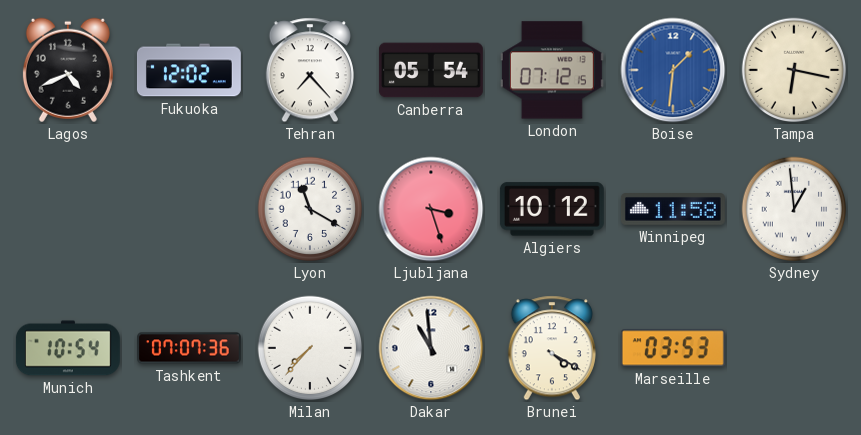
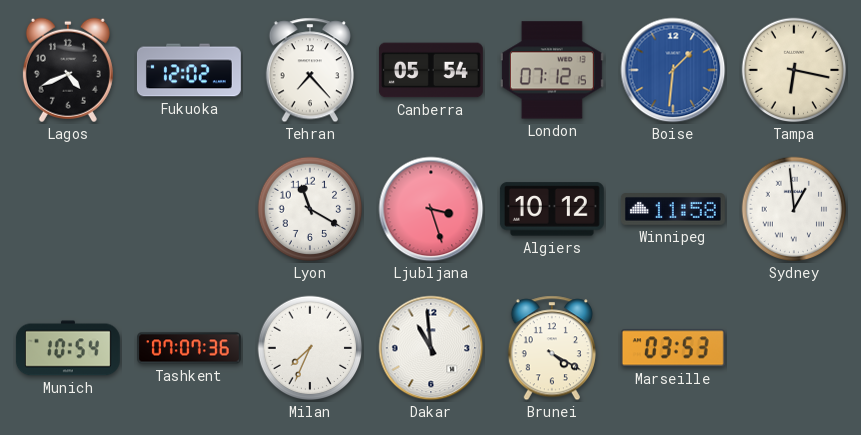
Milan: 7:37 -> 7:34
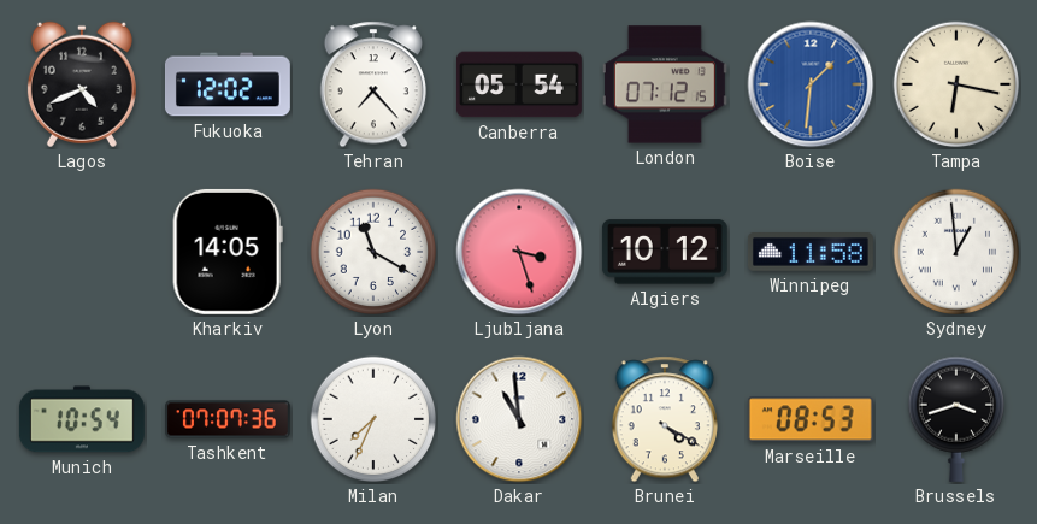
Kharkiv: none -> 14:05
Marseille: 03:53 -> 08:53
Brussels: none -> 3:42
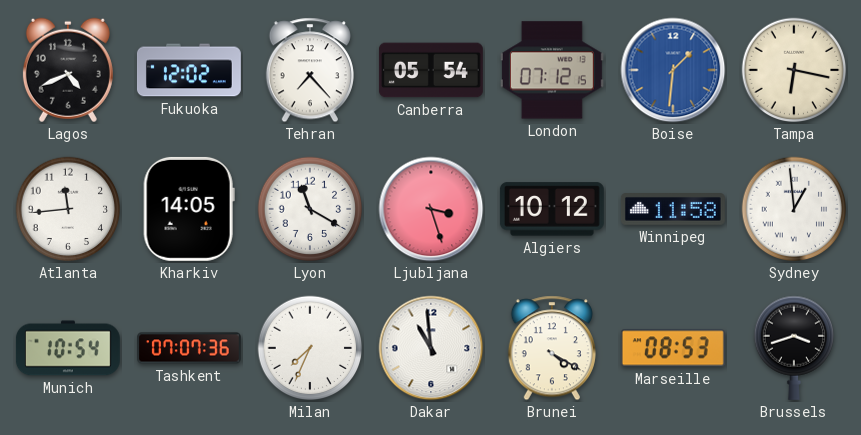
Atlanta: none -> 11:44
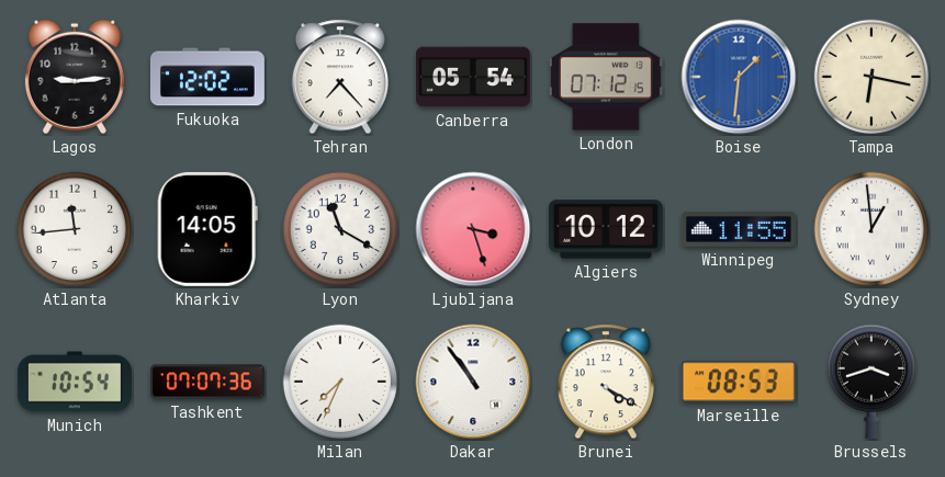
Lagos: 4:41 -> 9:14
Winnipeg: 11:58 -> 11:55
Dakar: 10:59 -> 10:54
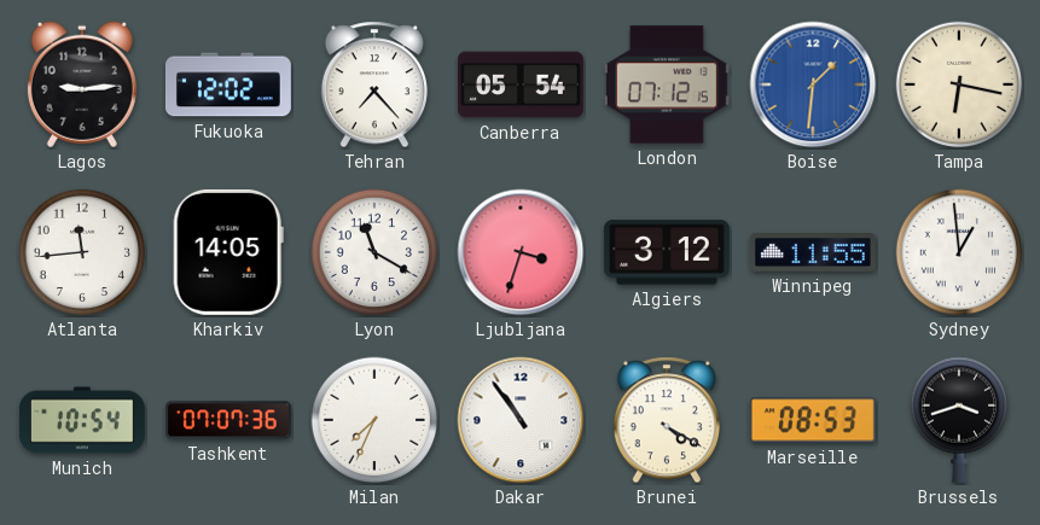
Ljubljana: 3:27 -> 3:33
Algiers: 10:12 -> 3:12
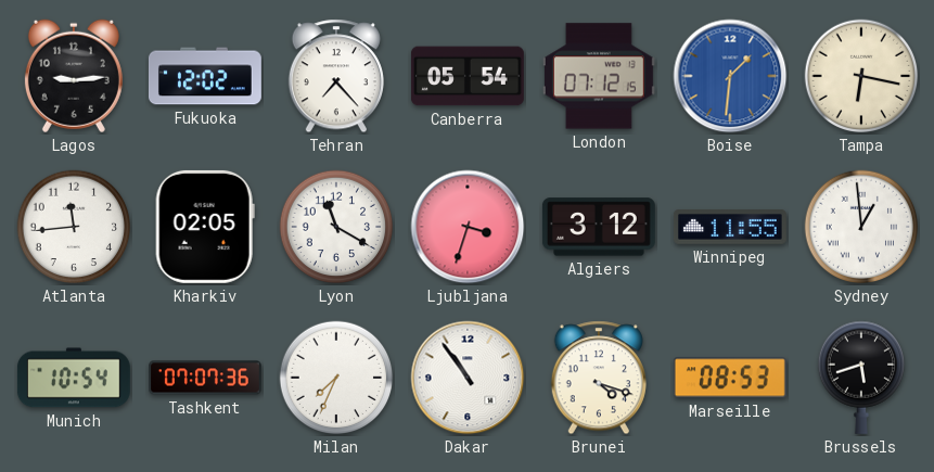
Kharkiv: 14:05 -> 02:05
Brunei: 4:20 -> 4:18
Brussels: 3:42 -> 5:42
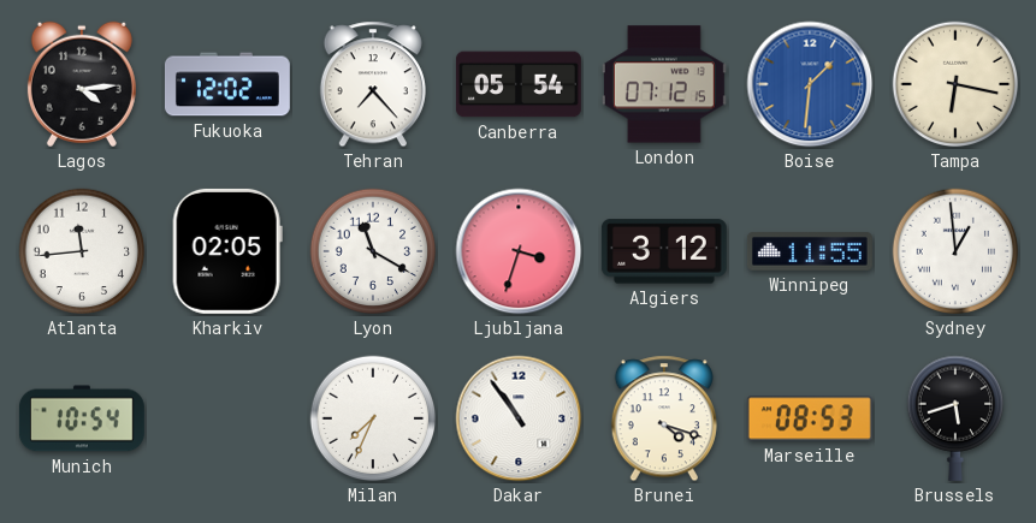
Lagos: 9:14 -> 4:14
Tashkent: 07:07 -> none
